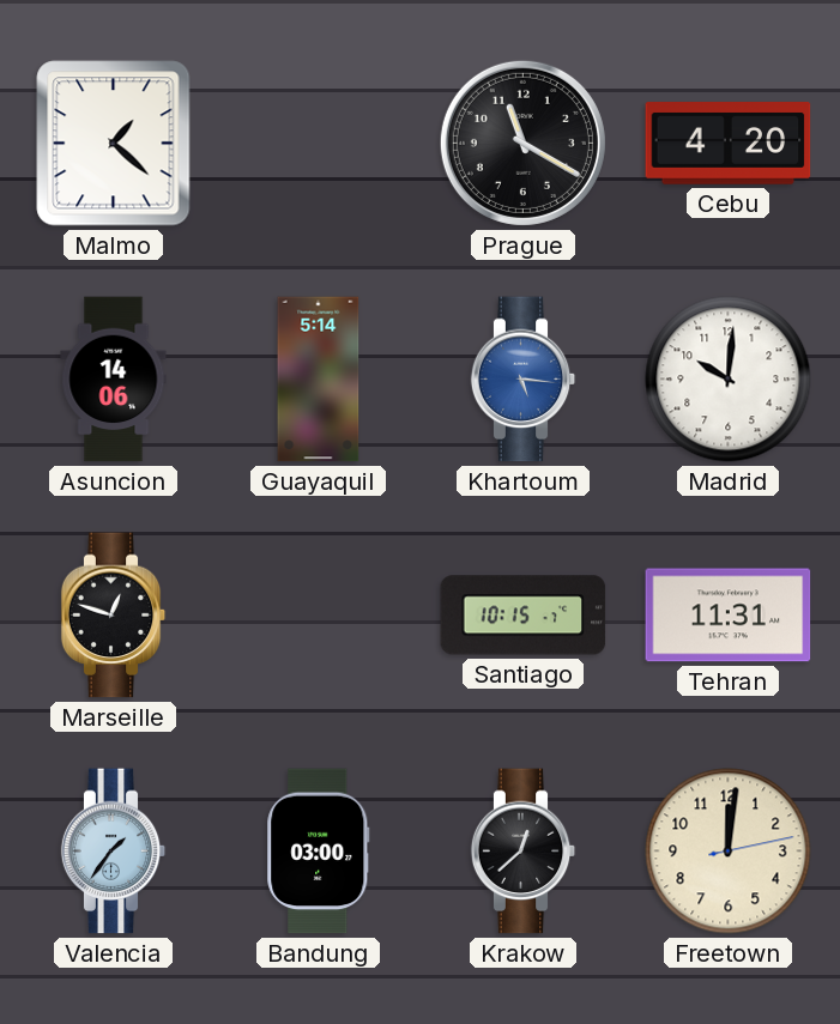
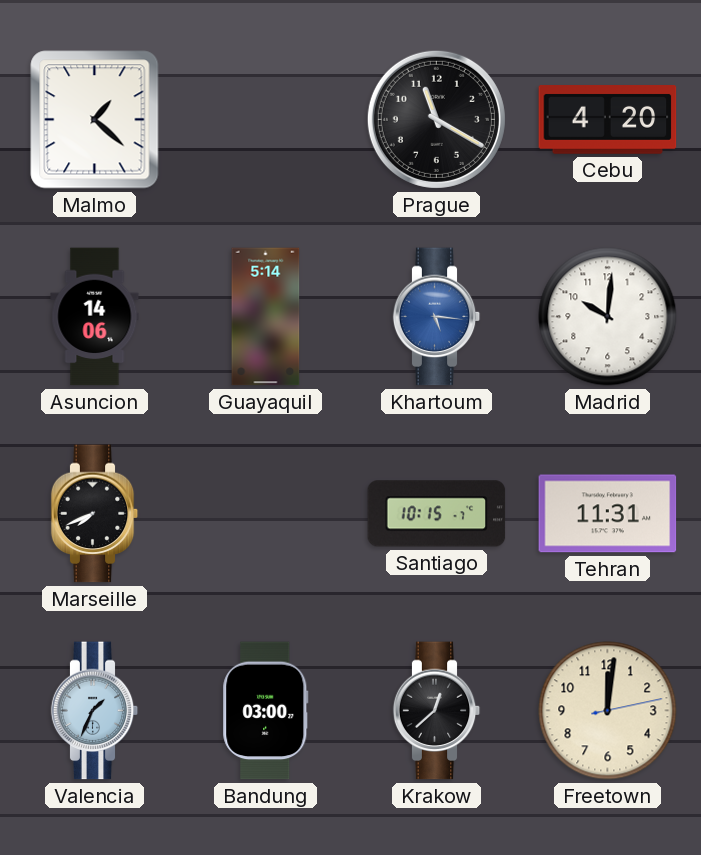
Marseille: 12:48 -> 7:41
Valencia: 1:36 -> 1:34
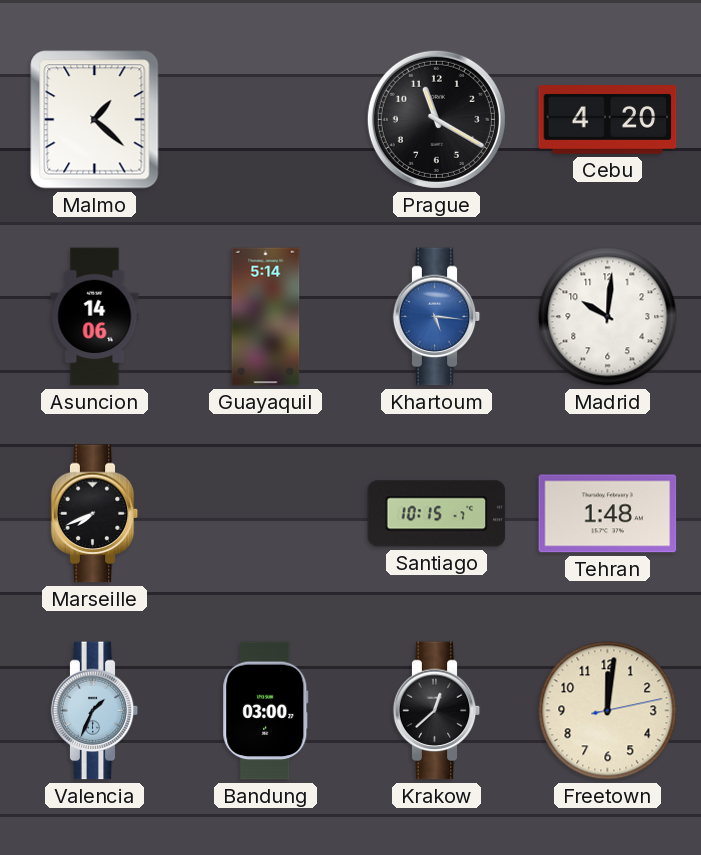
Tehran: 11:31 -> 1:48
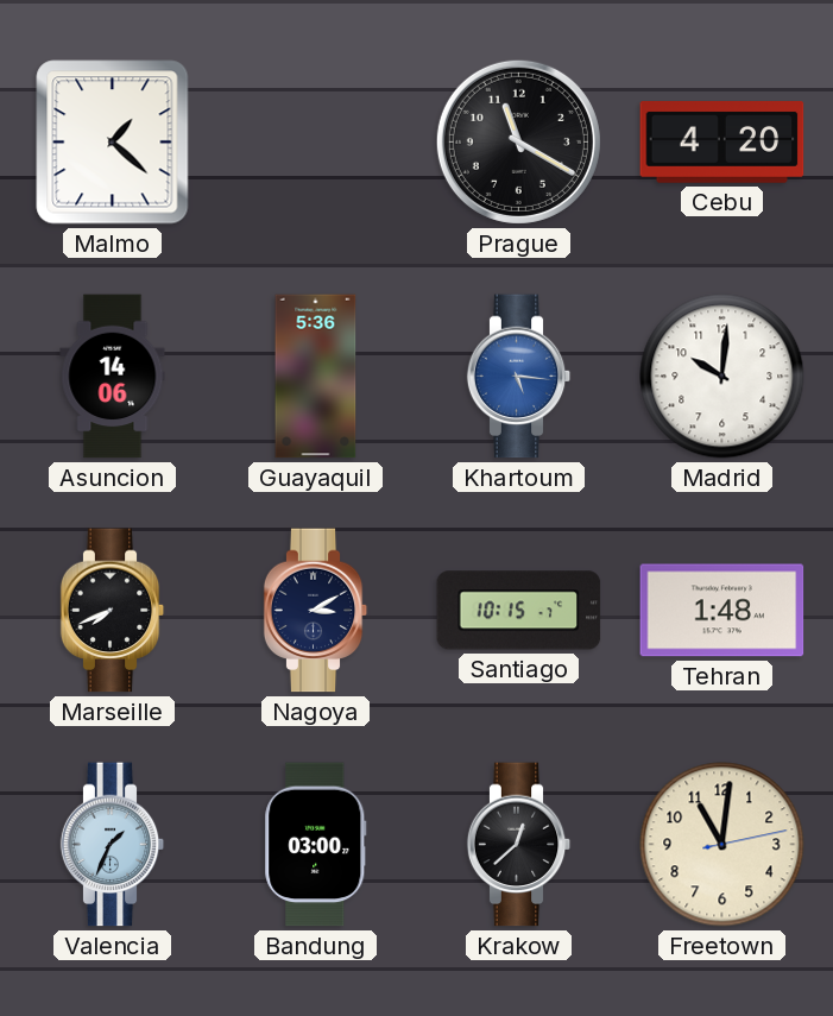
Guayaquil: 5:14 -> 5:36
Nagoya: none -> 3:10
Freetown: 12:01 -> 11:01
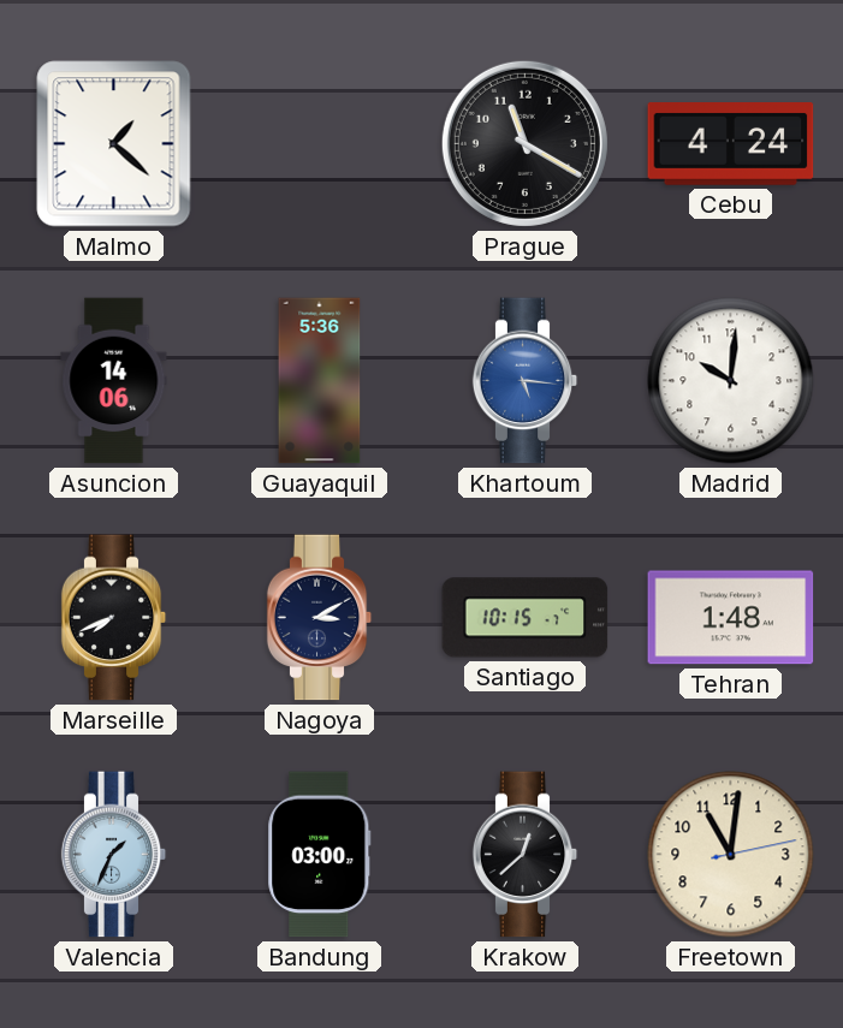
Cebu: 4:20 -> 4:24
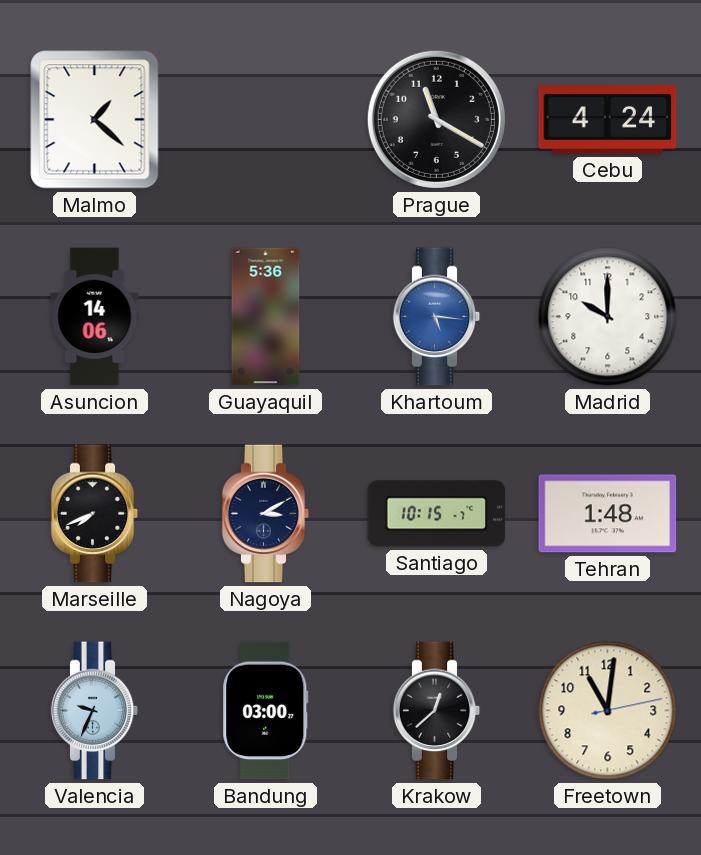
Madrid: 10:01 -> 10:00
Valencia: 1:34 -> 9:34
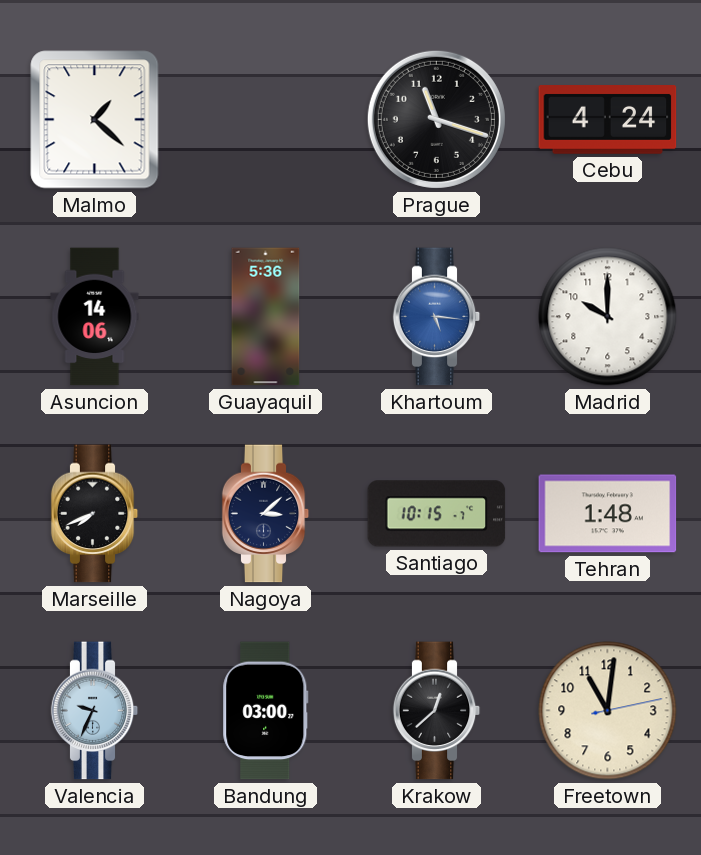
Prague: 11:20 -> 11:18
Nagoya: 3:10 -> 3:08
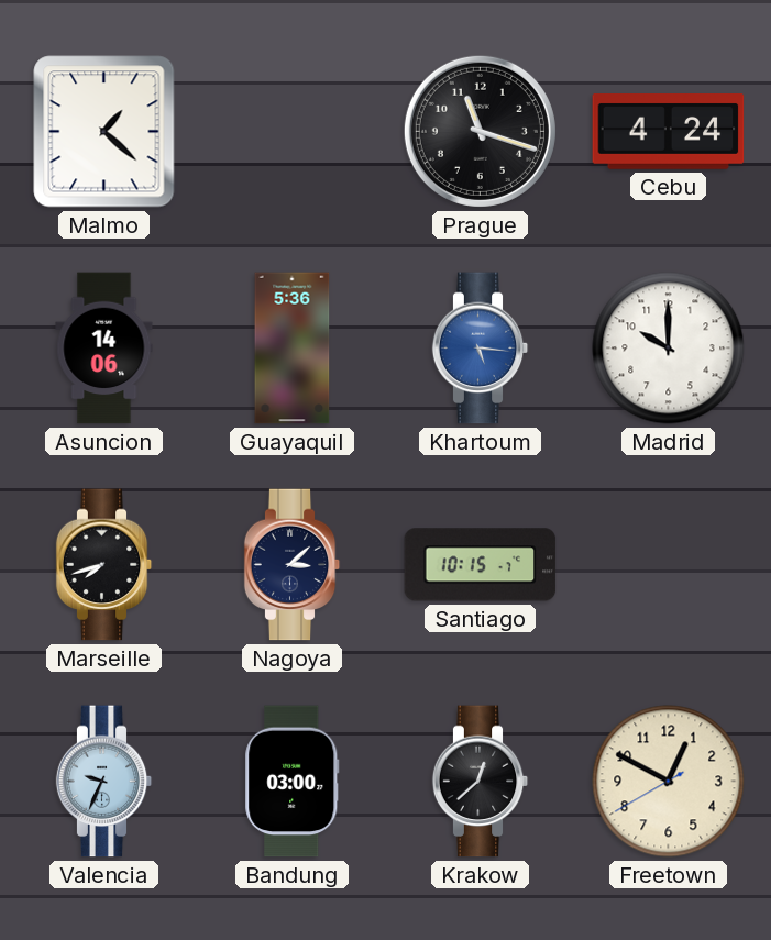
Marseille: 7:41 -> 7:42
Tehran: 1:48 -> none
Freetown: 11:01 -> 12:49
